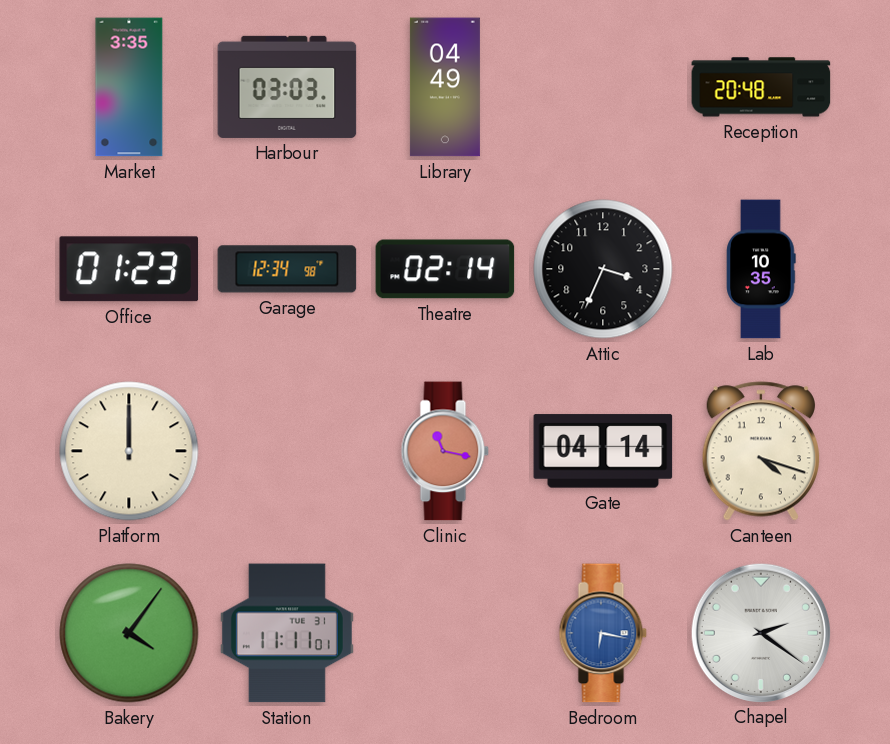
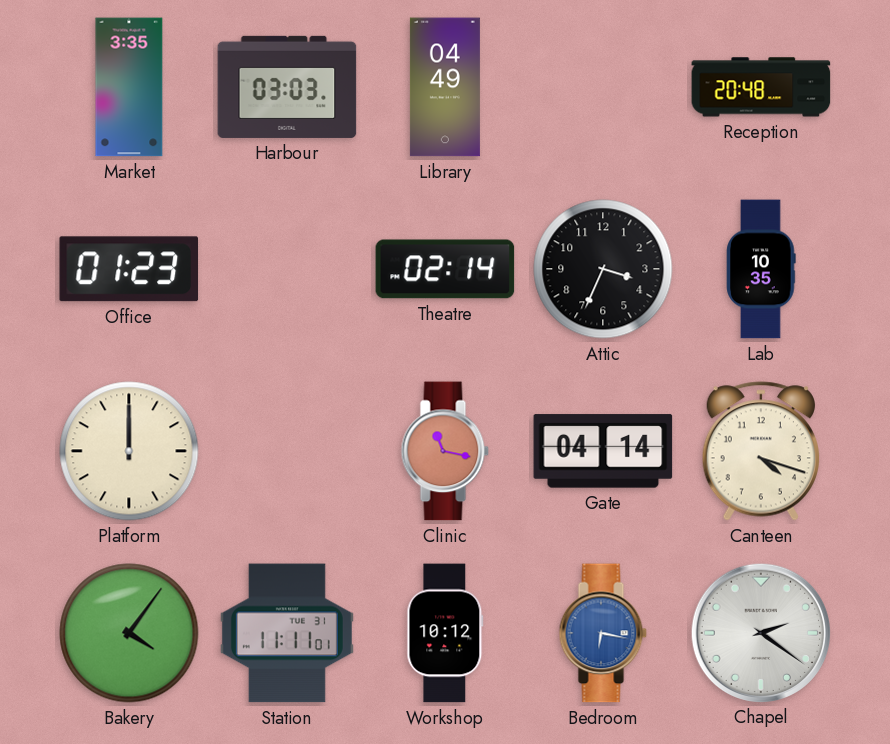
Garage: 12:34 -> none
Workshop: none -> 10:12
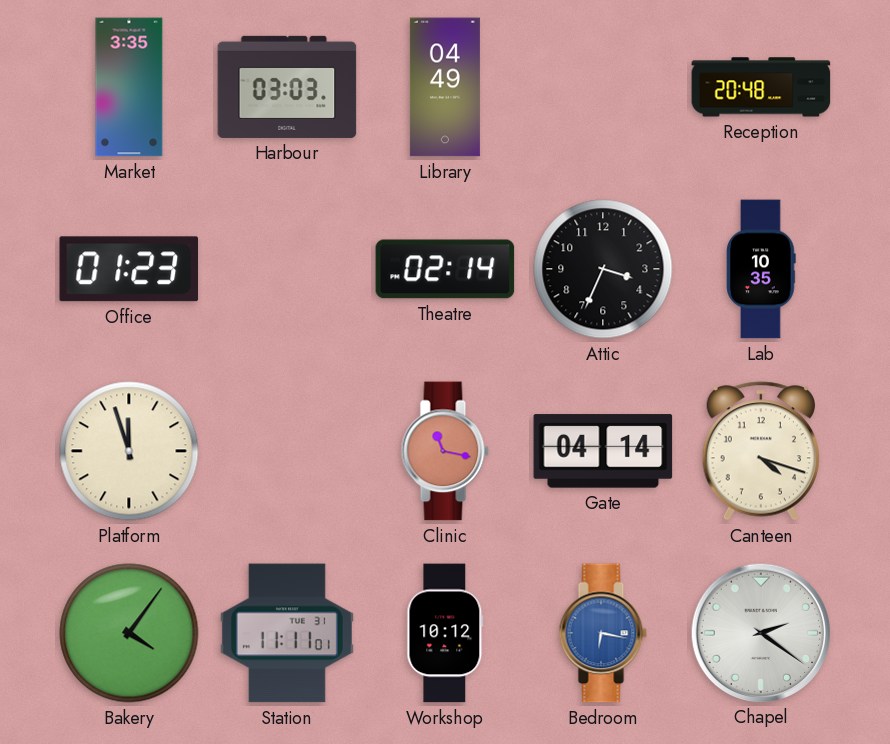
Platform: 12:00 -> 11:57
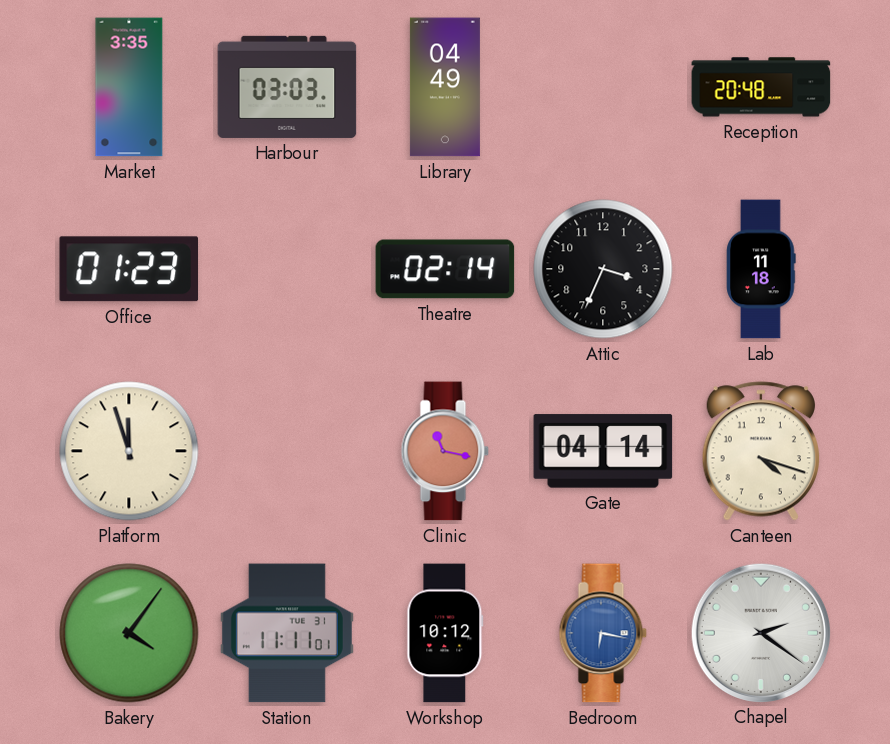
Lab: 10:35 -> 11:18
